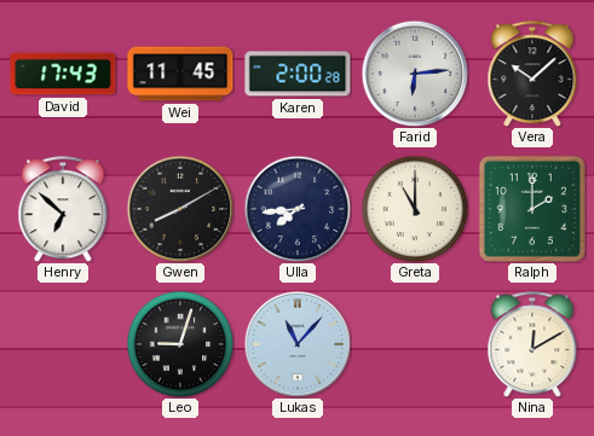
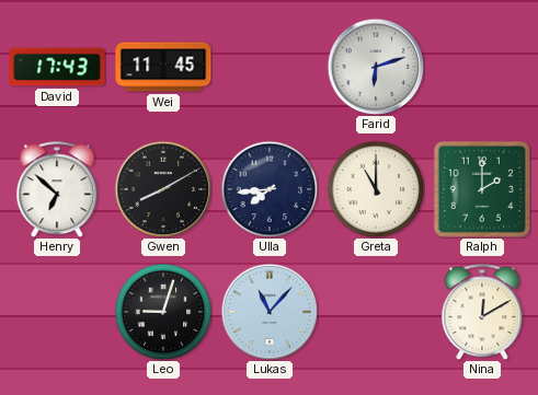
Karen: 2:00 -> none
Farid: 6:14 -> 6:12
Vera: 10:08 -> none
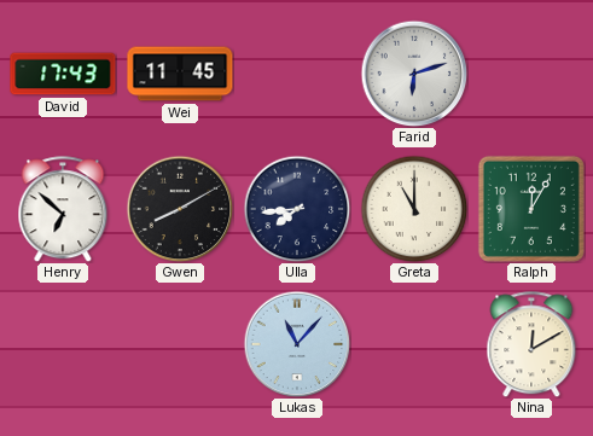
Ralph: 2:00 -> 12:05
Leo: 9:03 -> none
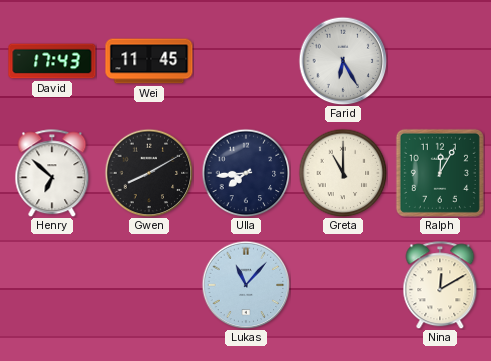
Farid: 6:12 -> 6:25
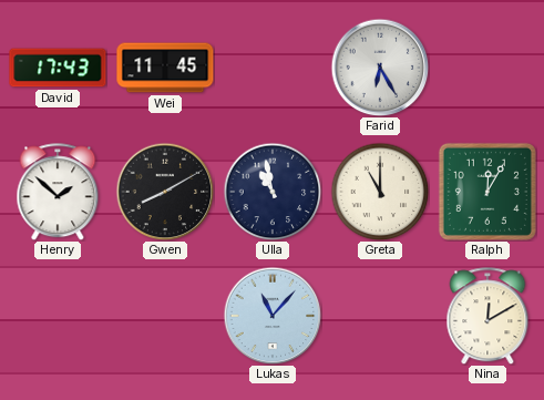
Henry: 6:52 -> 1:52
Ulla: 7:44 -> 10:58
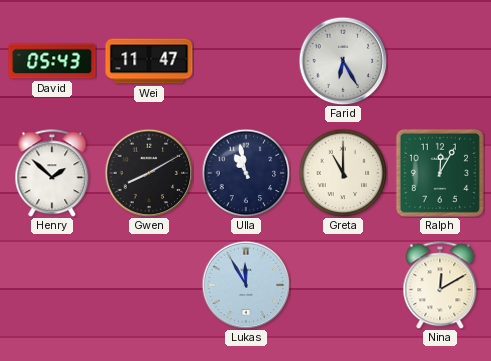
David: 17:43 -> 05:43
Wei: 11:45 -> 11:47
Lukas: 11:07 -> 11:55
